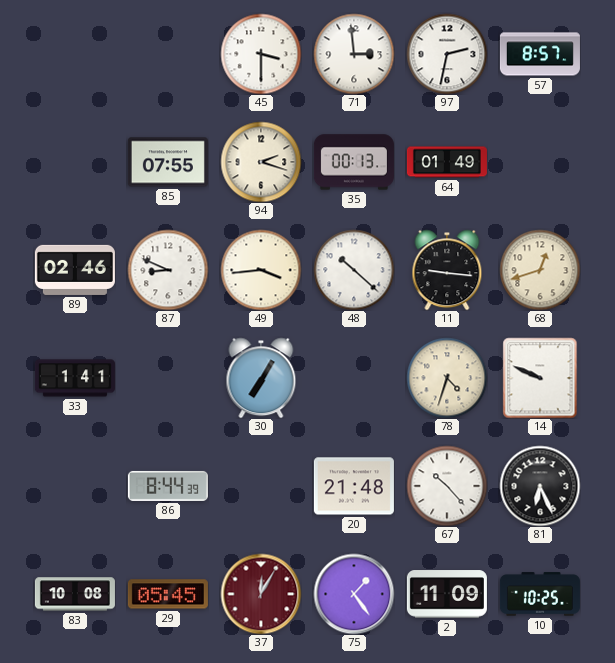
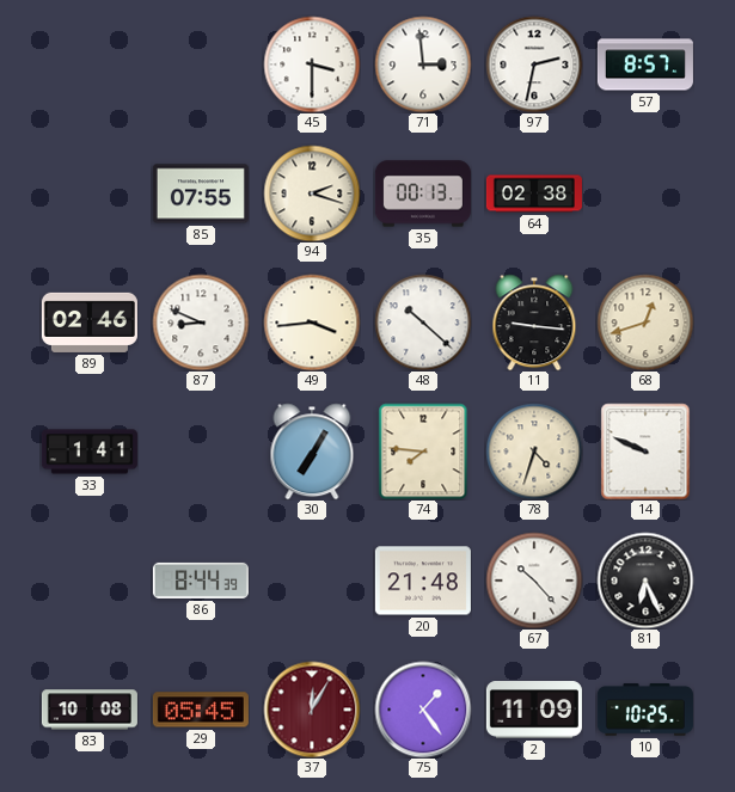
64: 01:49 -> 02:38
74: none -> 7:46
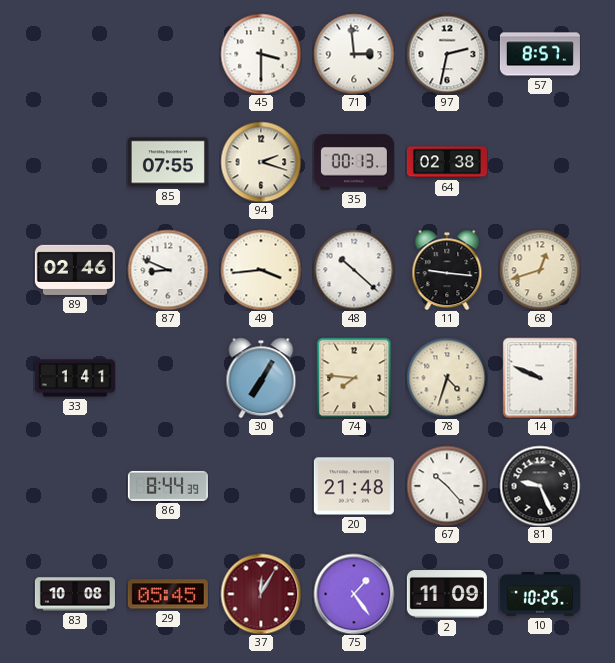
81: 6:26 -> 9:26
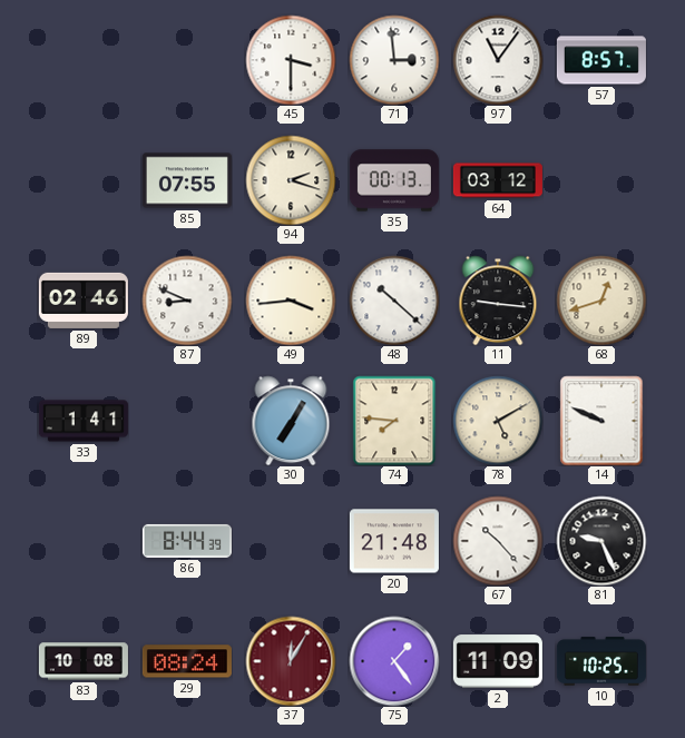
97: 2:32 -> 11:06
64: 02:38 -> 03:12
78: 4:33 -> 5:10
29: 05:45 -> 08:24
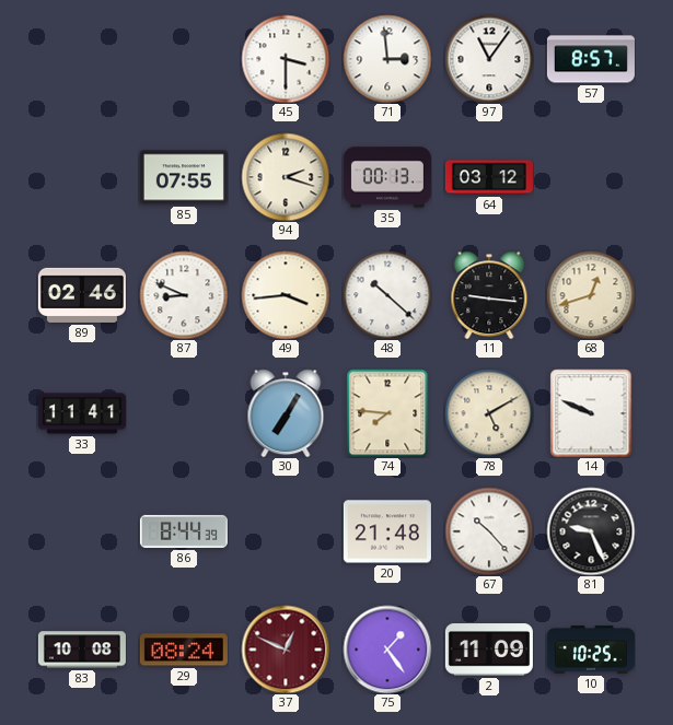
33: 1:41 -> 11:41
37: 12:05 -> 12:49
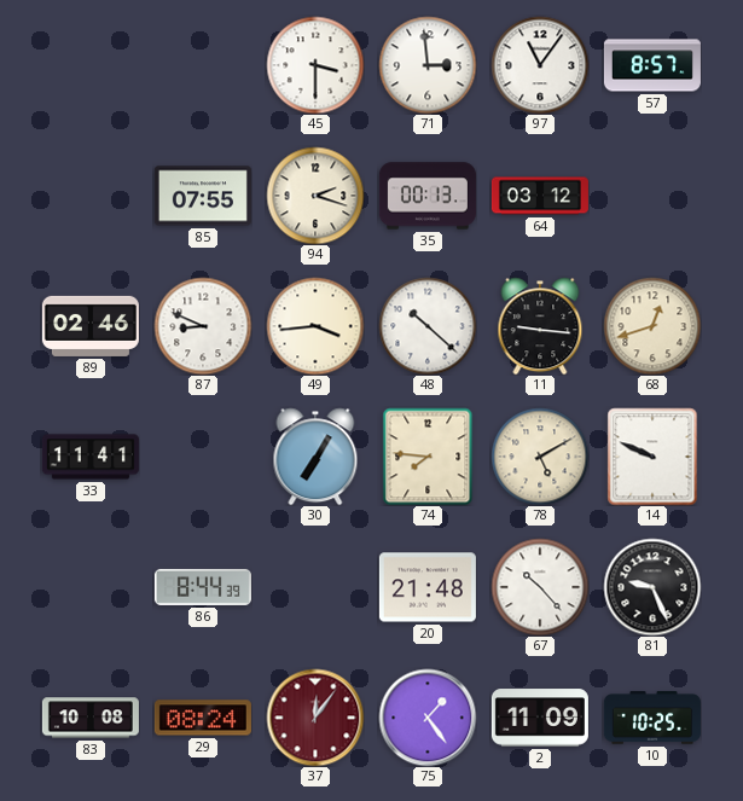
37: 12:49 -> 12:06
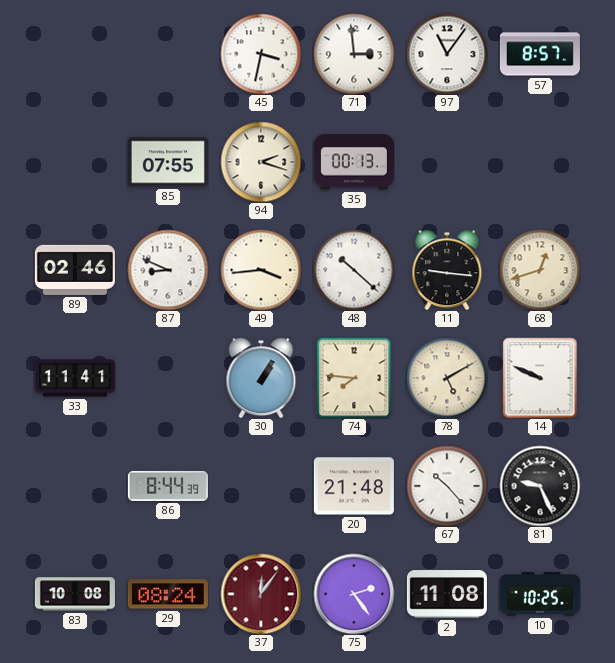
45: 3:30 -> 3:32
64: 03:12 -> none
30: 7:05 -> 1:05
75: 1:24 -> 2:24
2: 11:09 -> 11:08
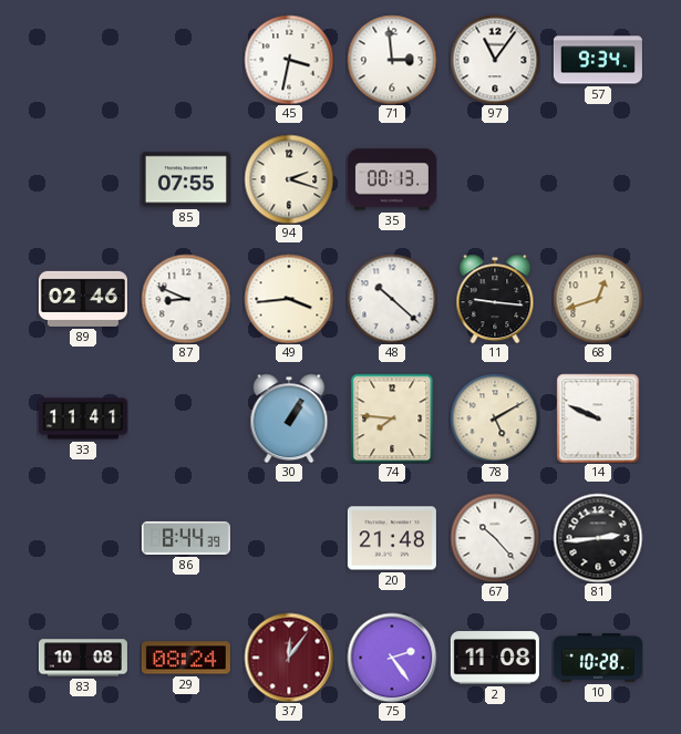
57: 8:57 -> 9:34
81: 9:26 -> 2:44
10: 10:25 -> 10:28
